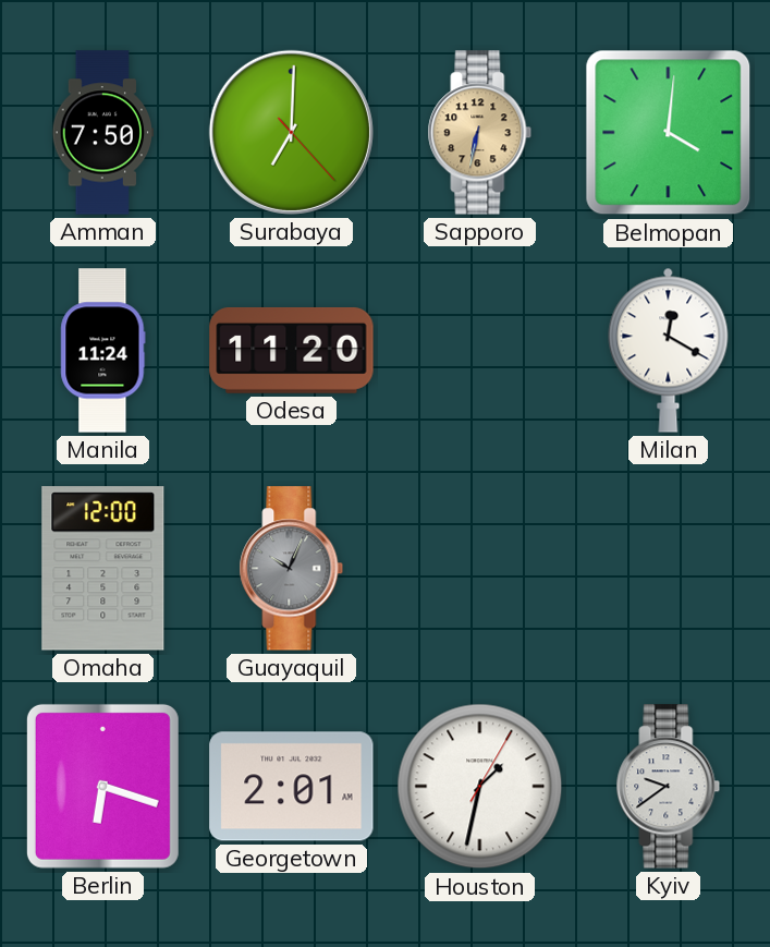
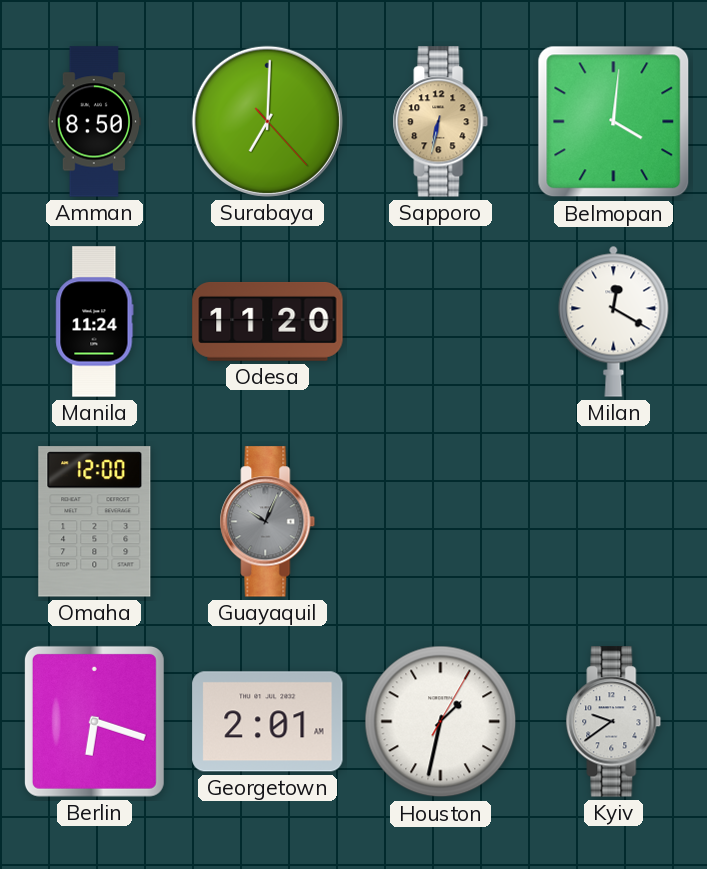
Amman: 7:50 -> 8:50
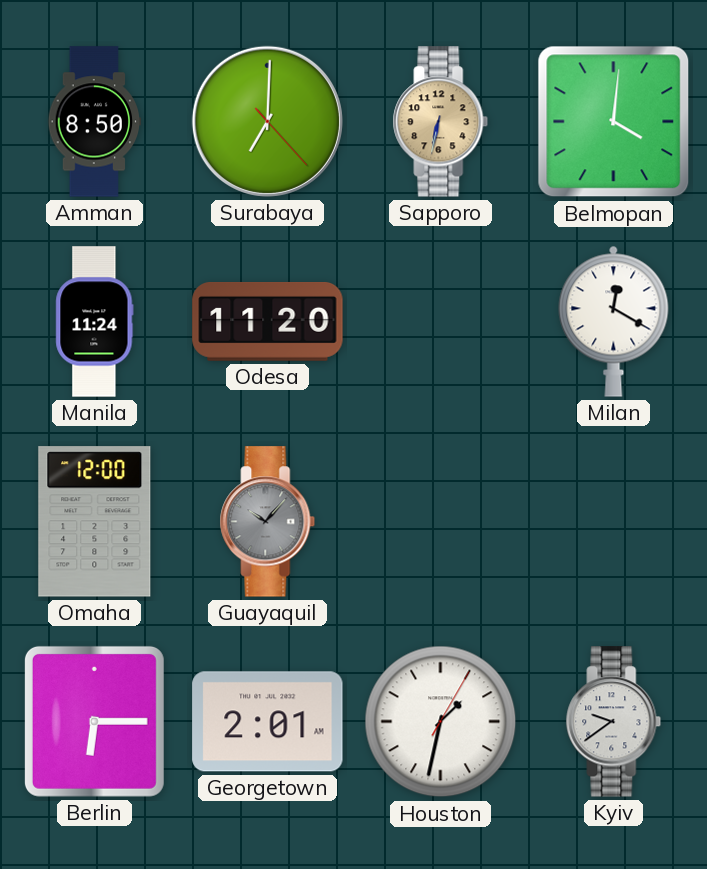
Guayaquil: 10:04 -> 10:07
Berlin: 6:18 -> 6:15
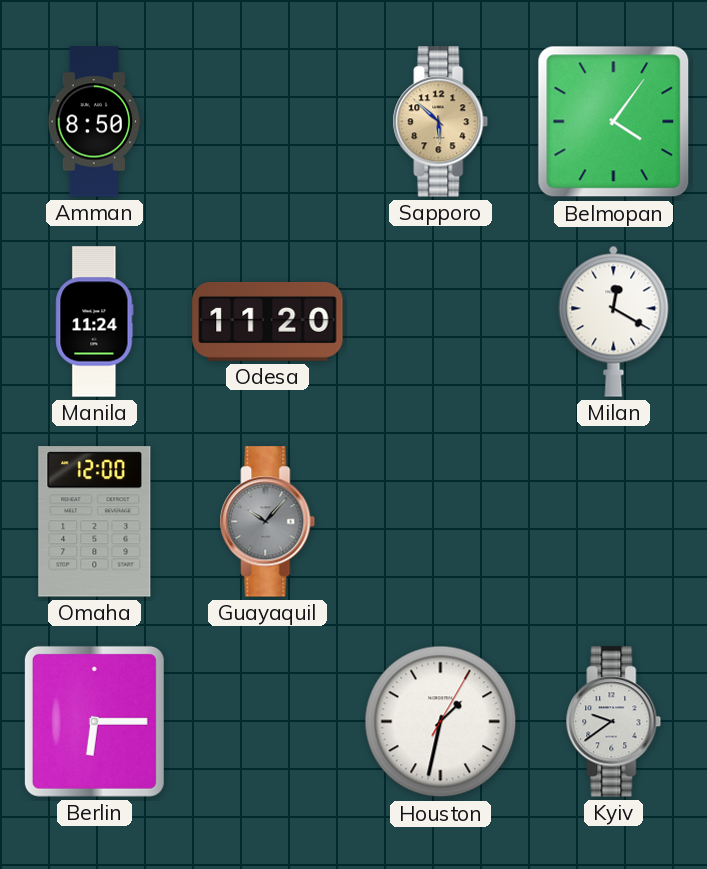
Surabaya: 7:00 -> none
Sapporo: 6:32 -> 5:52
Belmopan: 4:01 -> 4:06
Georgetown: 2:01 -> none
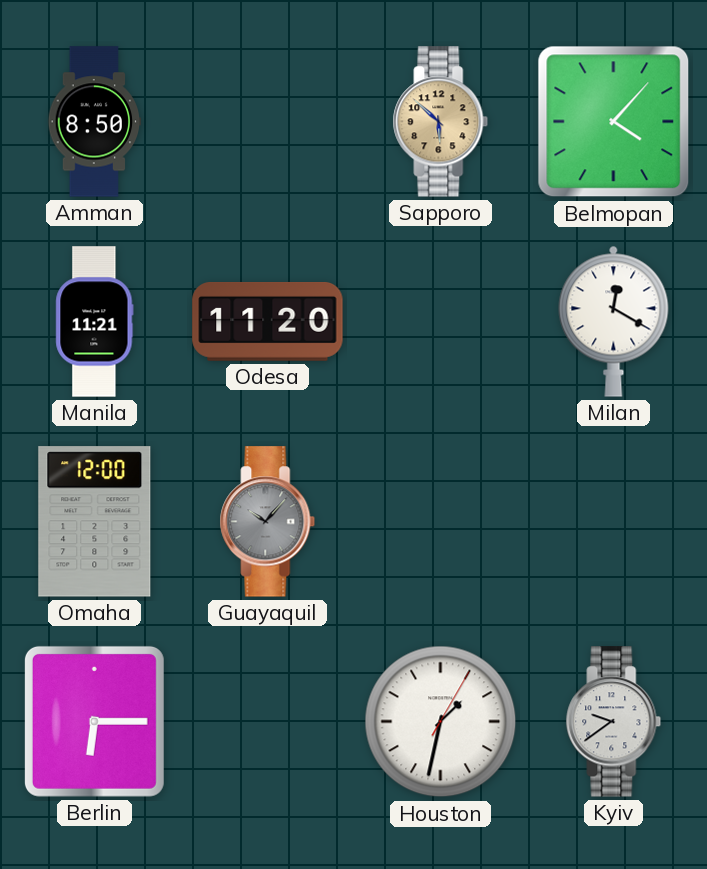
Belmopan: 4:06 -> 4:07
Manila: 11:24 -> 11:21
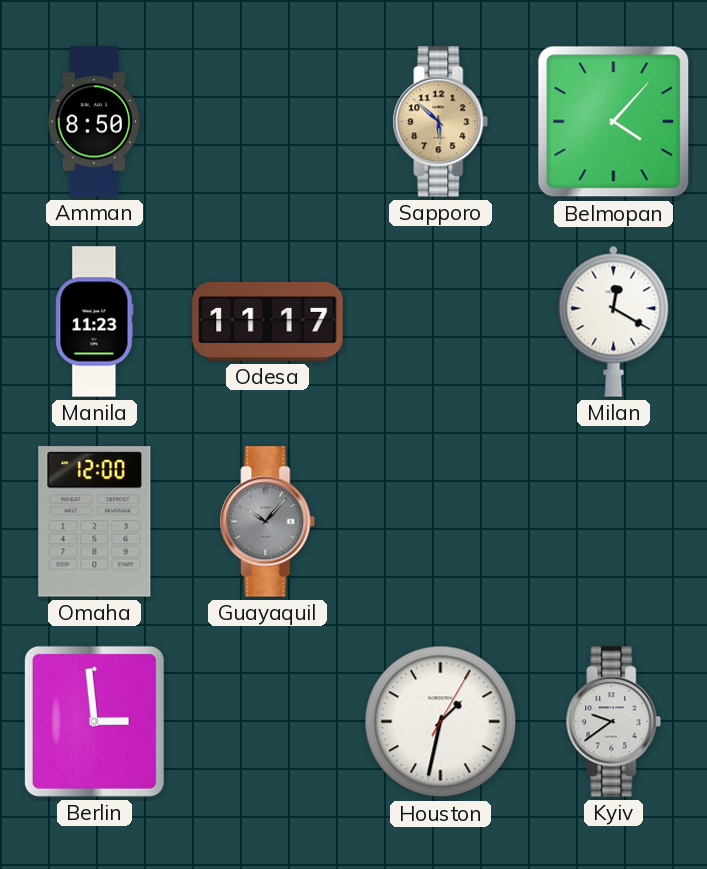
Manila: 11:21 -> 11:23
Odesa: 11:20 -> 11:17
Berlin: 6:15 -> 2:59
